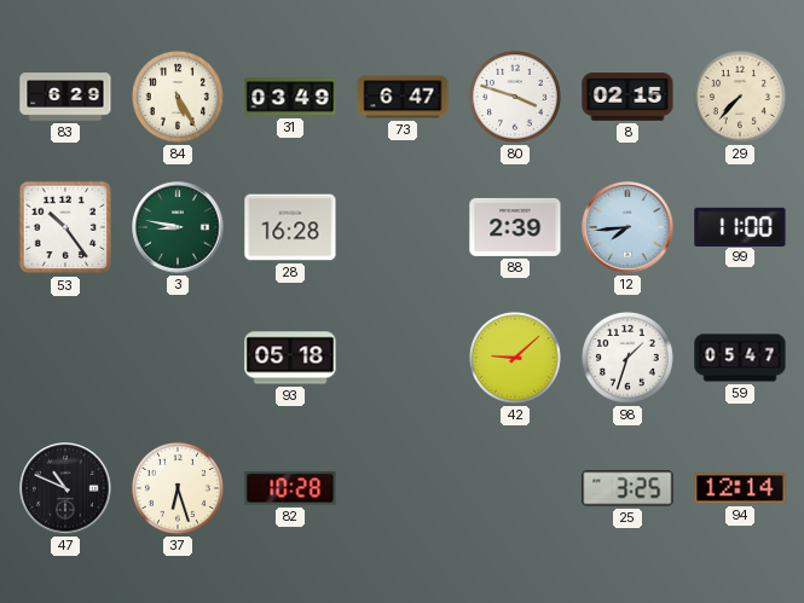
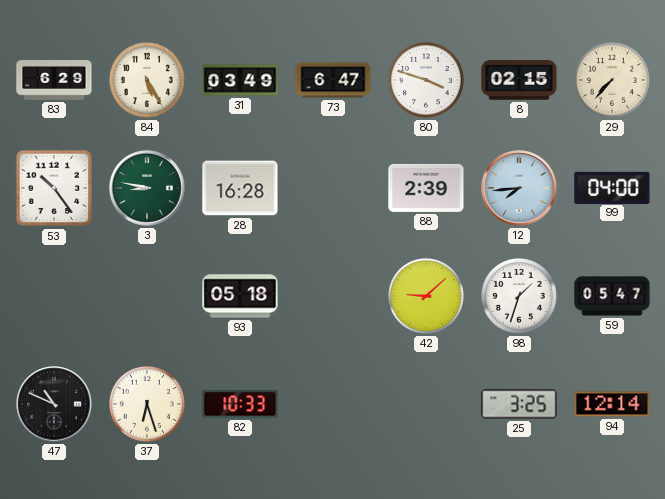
99: 11:00 -> 04:00
82: 10:28 -> 10:33
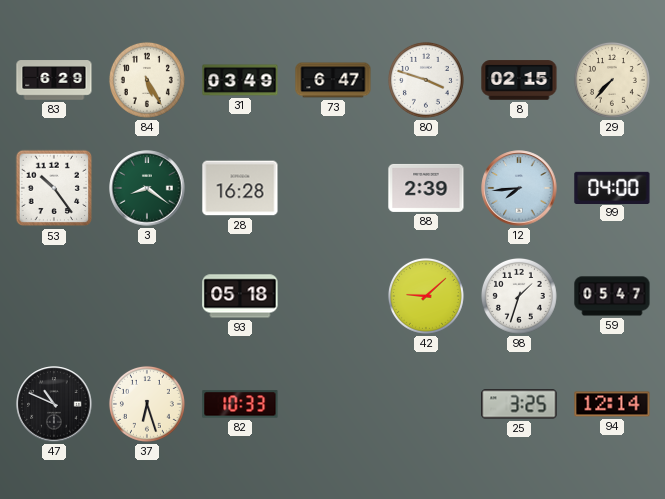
3: 8:47 -> 8:21
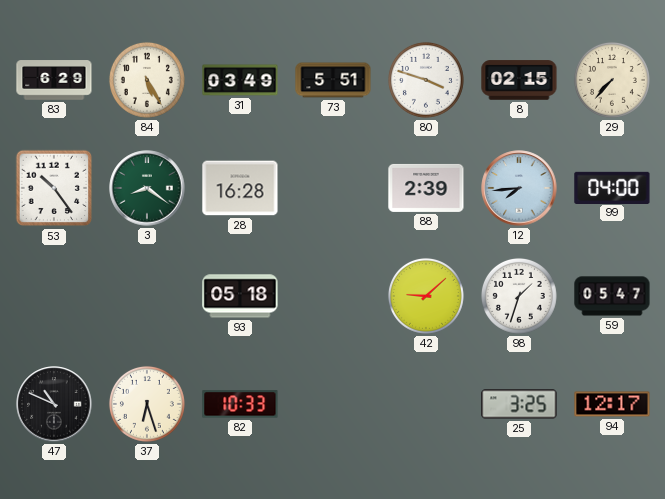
73: 6:47 -> 5:51
94: 12:14 -> 12:17
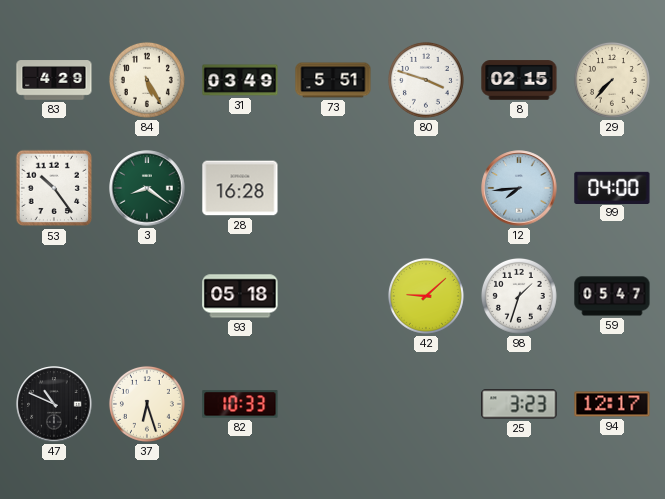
83: 6:29 -> 4:29
88: 2:39 -> none
25: 3:25 -> 3:23
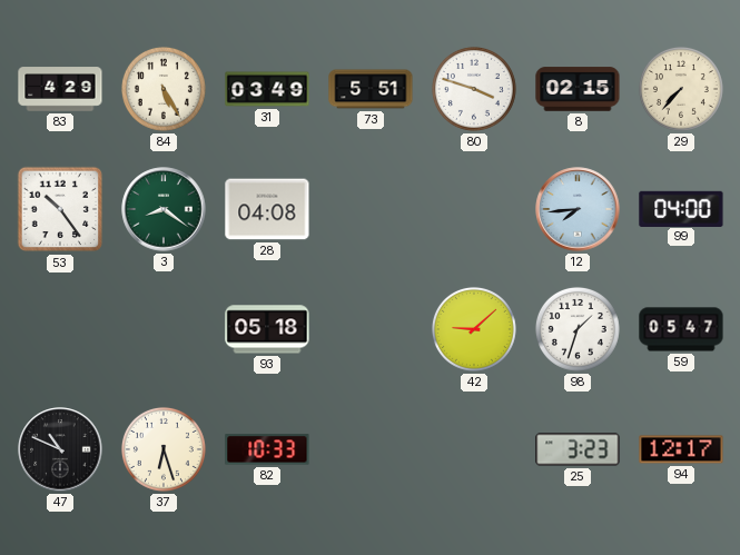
28: 16:28 -> 04:08
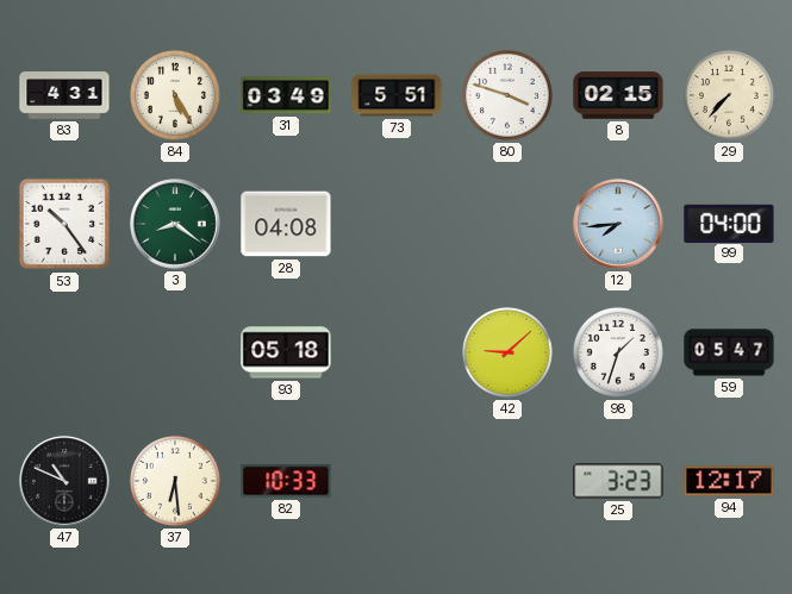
83: 4:29 -> 4:31
37: 6:27 -> 6:29
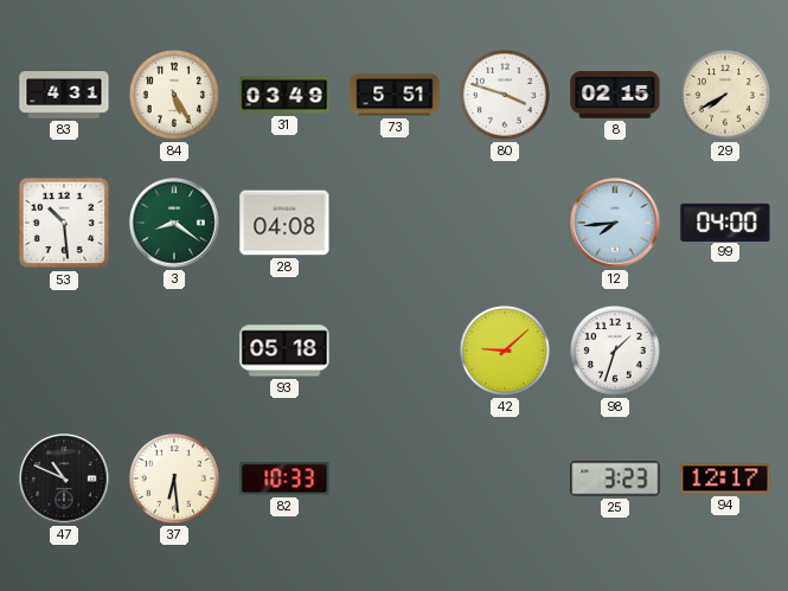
29: 7:37 -> 7:40
53: 10:24 -> 10:29
59: 05:47 -> none
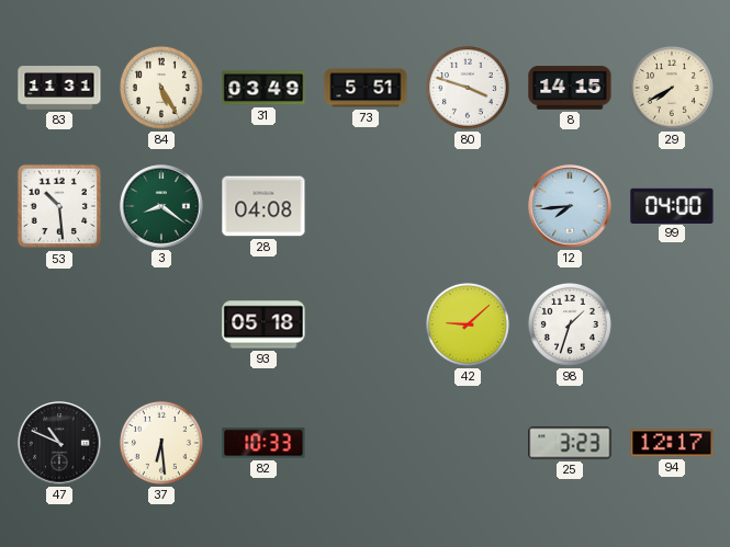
83: 4:31 -> 11:31
8: 02:15 -> 14:15
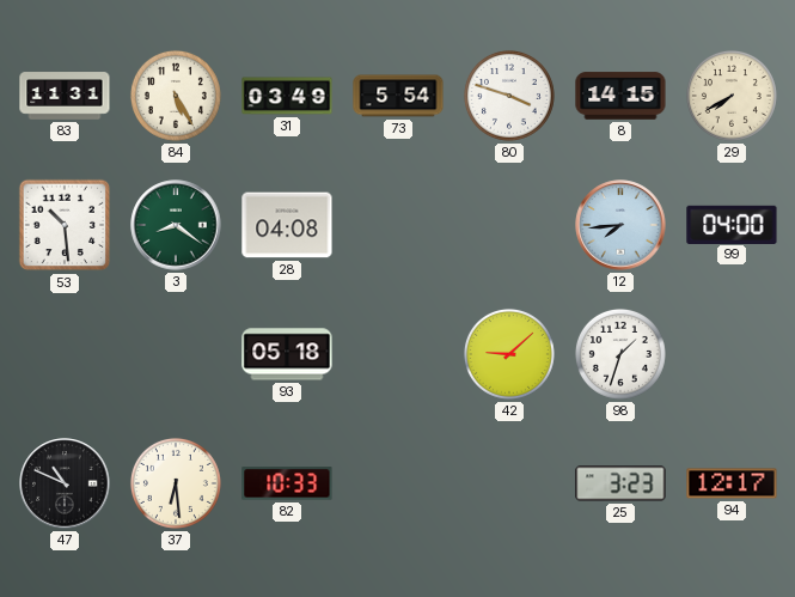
73: 5:51 -> 5:54
